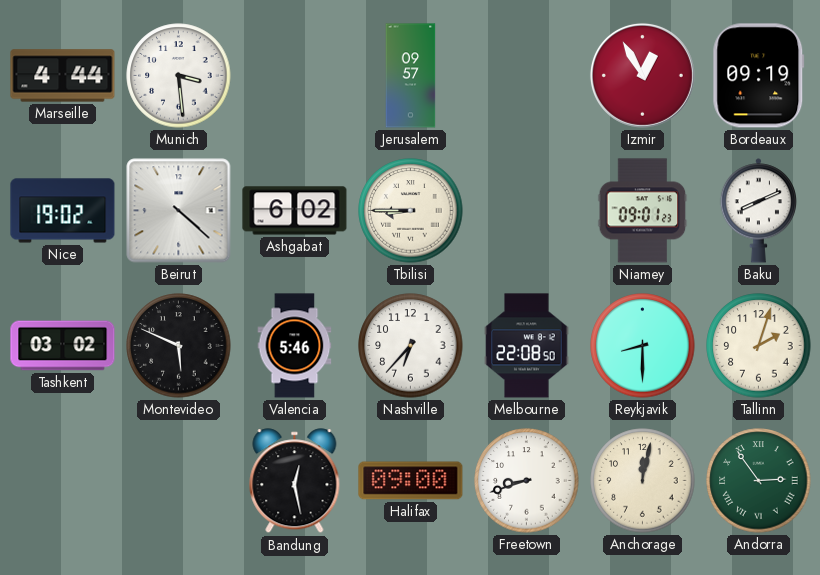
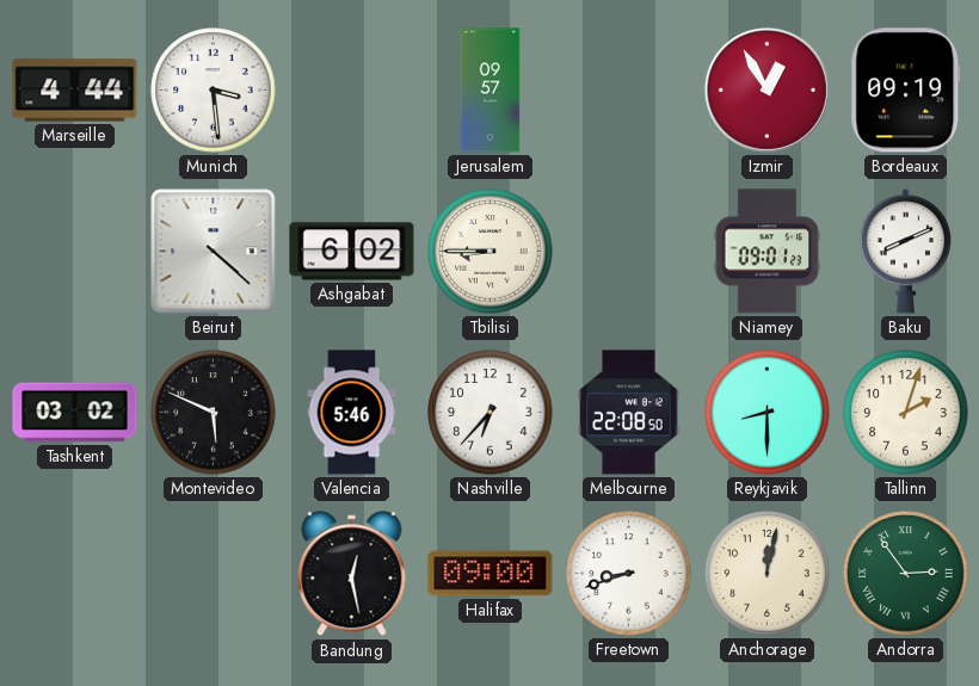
Nice: 19:02 -> none
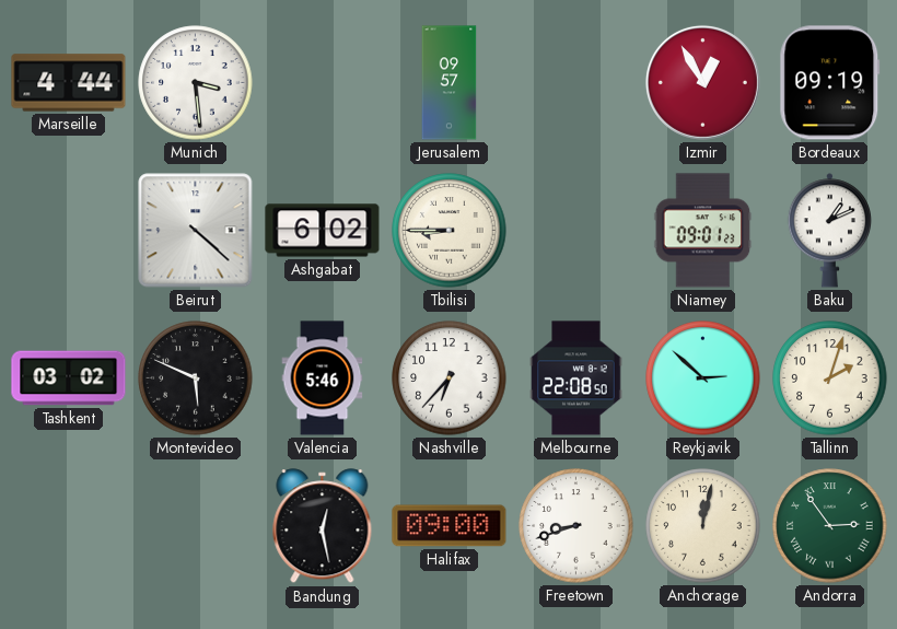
Baku: 8:11 -> 1:11
Reykjavik: 8:30 -> 2:52
